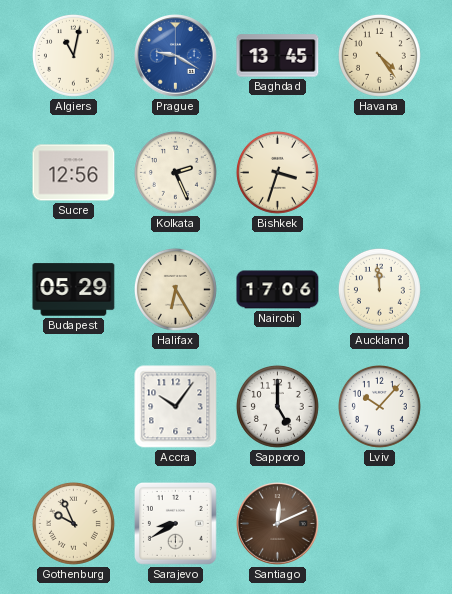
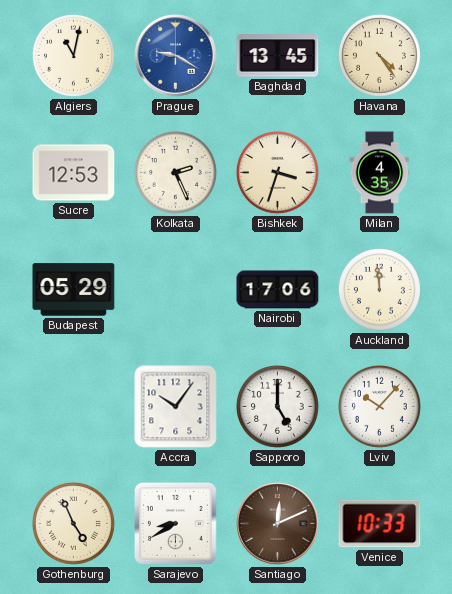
Sucre: 12:56 -> 12:53
Milan: none -> 4:35
Halifax: 6:25 -> none
Gothenburg: 9:56 -> 4:56
Venice: none -> 10:33
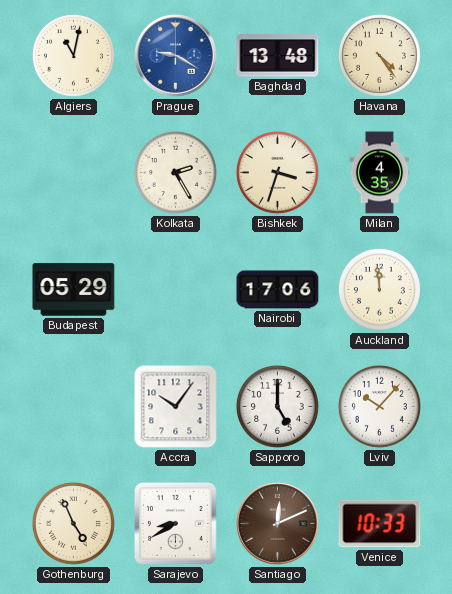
Baghdad: 13:45 -> 13:48
Sucre: 12:53 -> none
Kolkata: 2:26 -> 2:25
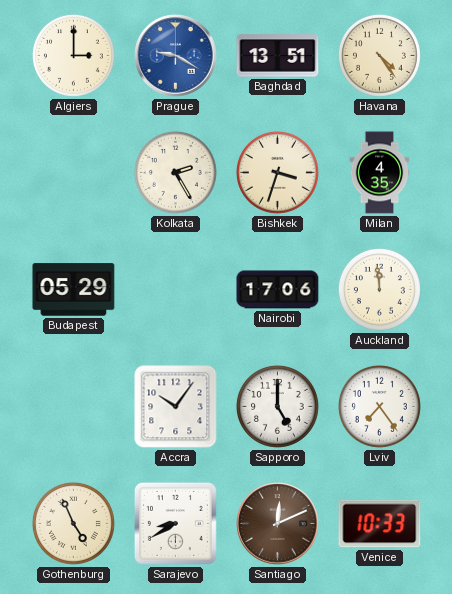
Algiers: 11:02 -> 3:00
Baghdad: 13:48 -> 13:51
Lviv: 10:07 -> 7:24
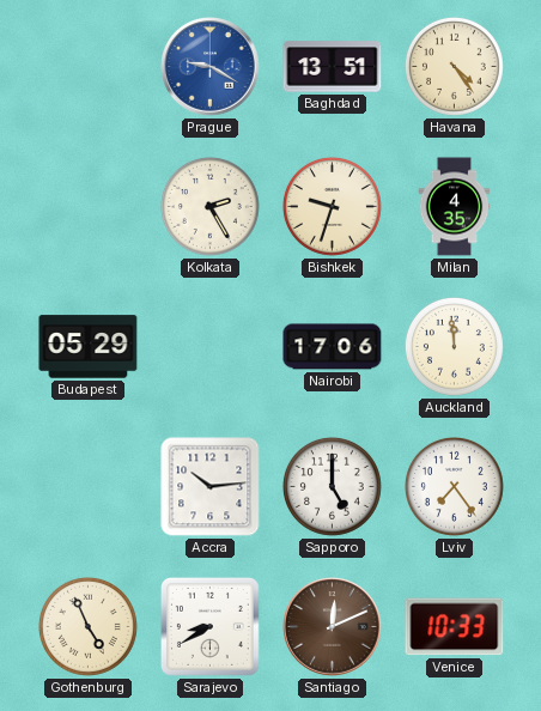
Algiers: 3:00 -> none
Bishkek: 3:33 -> 9:33
Accra: 10:06 -> 10:14
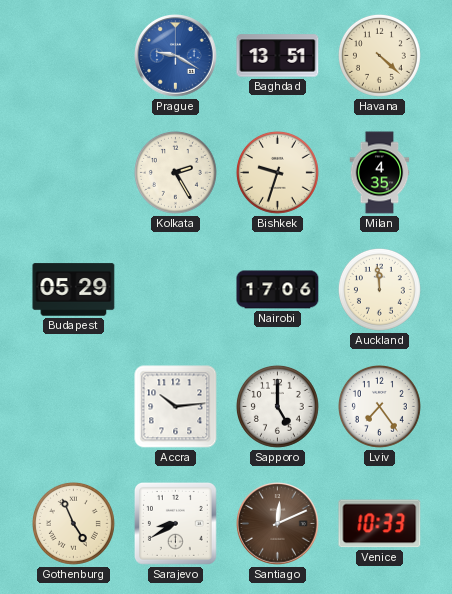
Havana: 4:24 -> 4:22
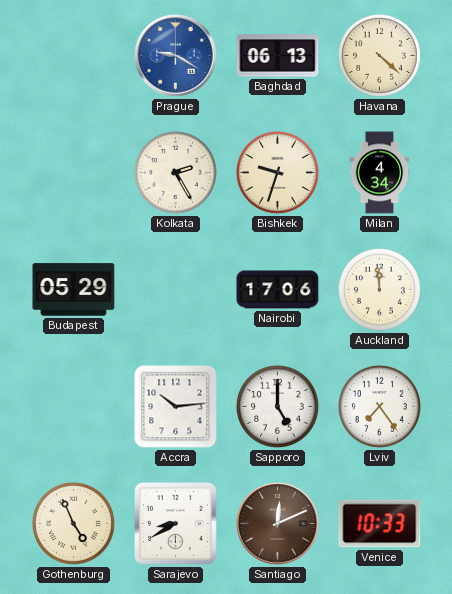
Baghdad: 13:51 -> 06:13
Milan: 4:35 -> 4:34
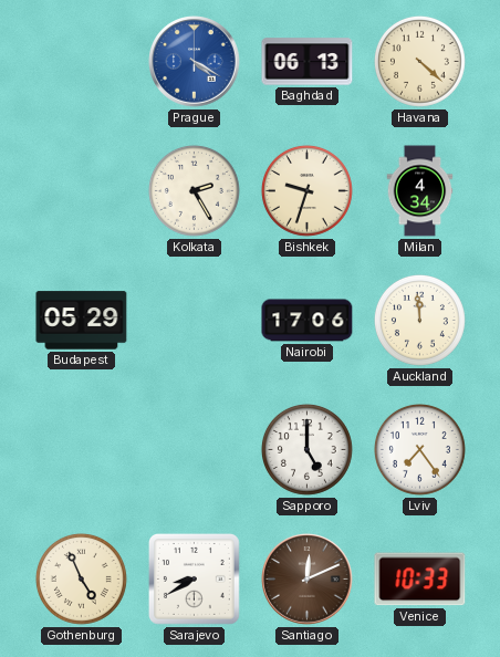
Prague: 9:20 -> 4:20
Accra: 10:14 -> none
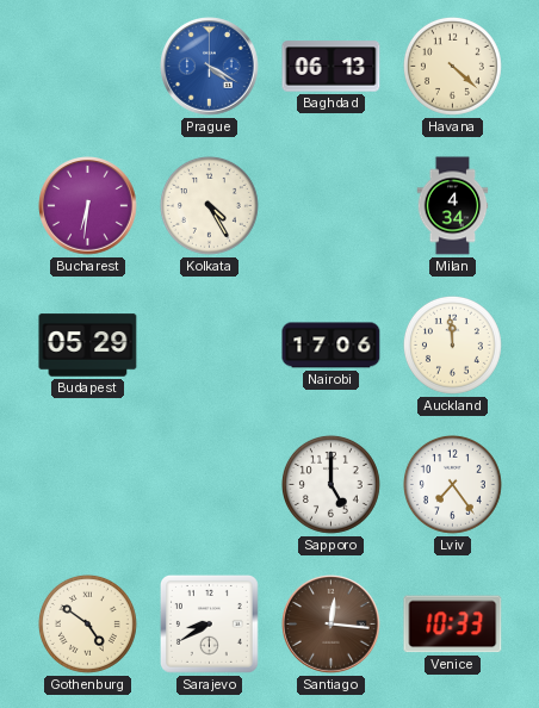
Bucharest: none -> 6:31
Kolkata: 2:25 -> 4:25
Bishkek: 9:33 -> none
Gothenburg: 4:56 -> 4:51
Santiago: 12:11 -> 12:16
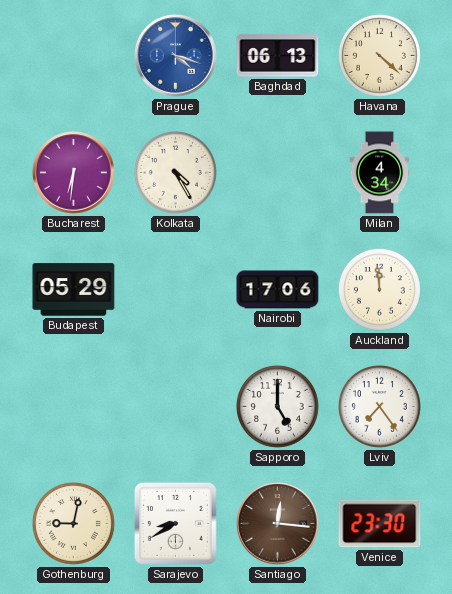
Prague: 4:20 -> 4:18
Gothenburg: 4:51 -> 9:02
Venice: 10:33 -> 23:30
